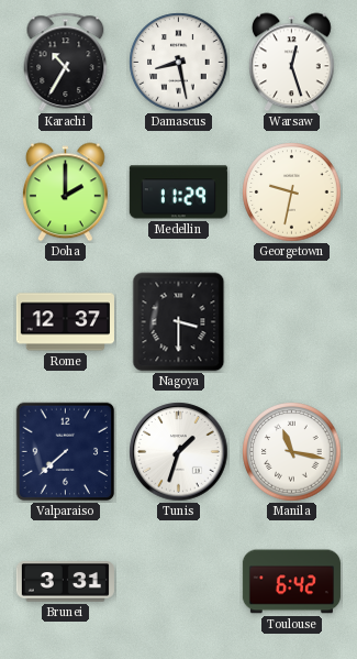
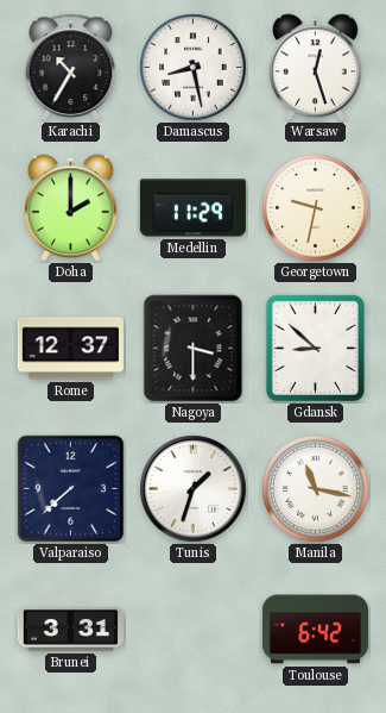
Gdansk: none -> 8:52
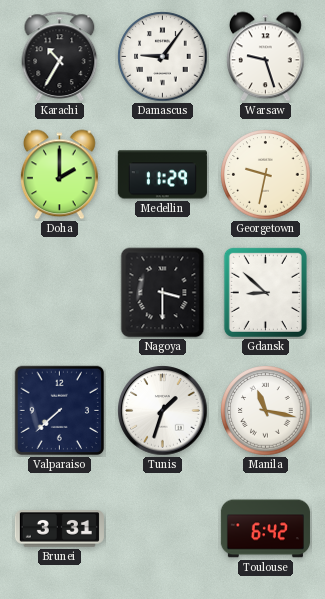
Damascus: 8:28 -> 9:06
Warsaw: 12:27 -> 9:27
Rome: 12:37 -> none
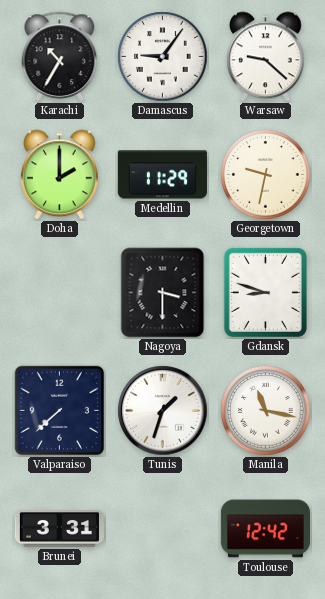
Warsaw: 9:27 -> 9:22
Gdansk: 8:52 -> 8:48
Toulouse: 6:42 -> 12:42
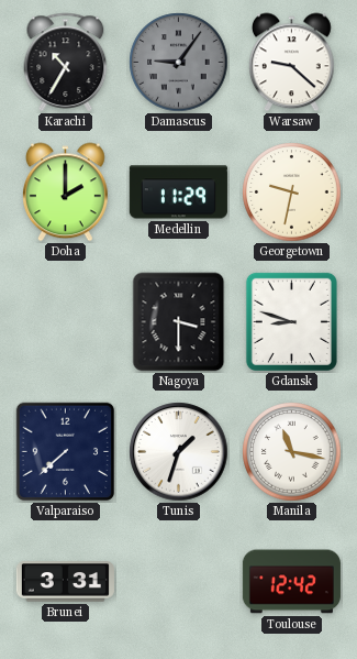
Damascus dial: white -> grey
